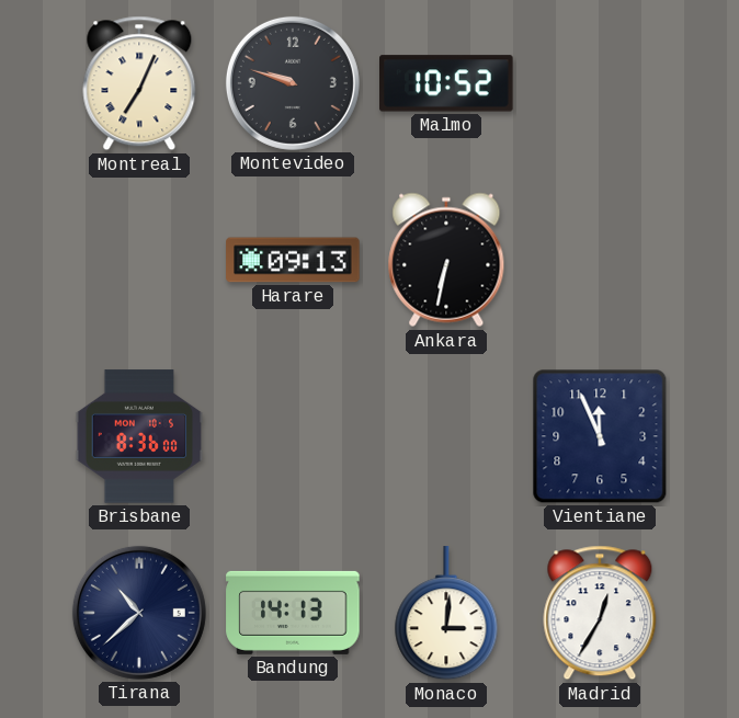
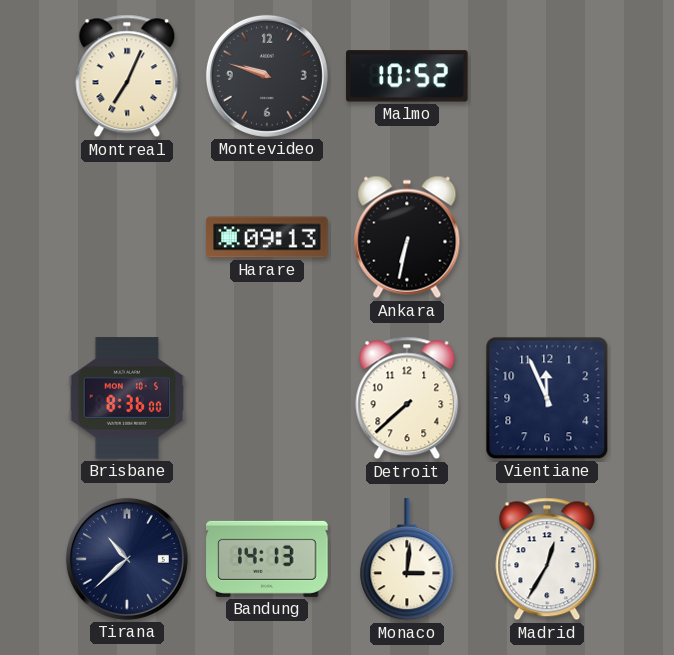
Detroit: none -> 7:38
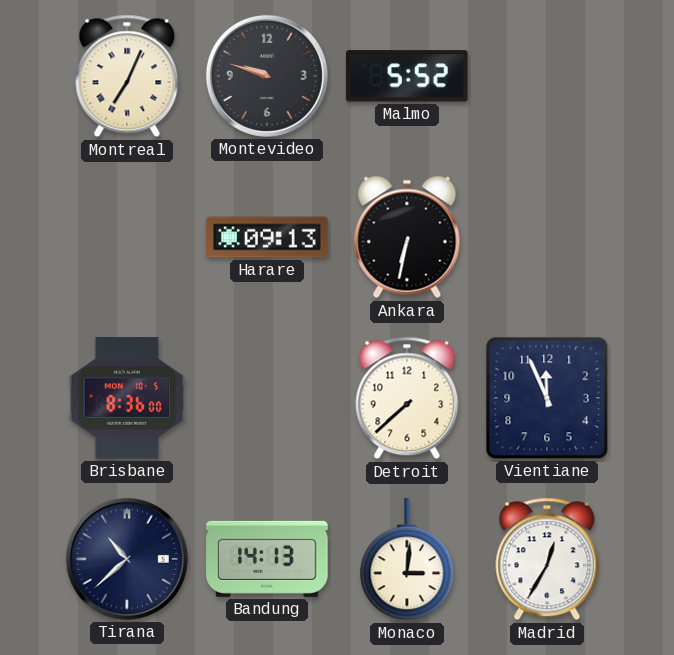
Malmo: 10:52 -> 5:52
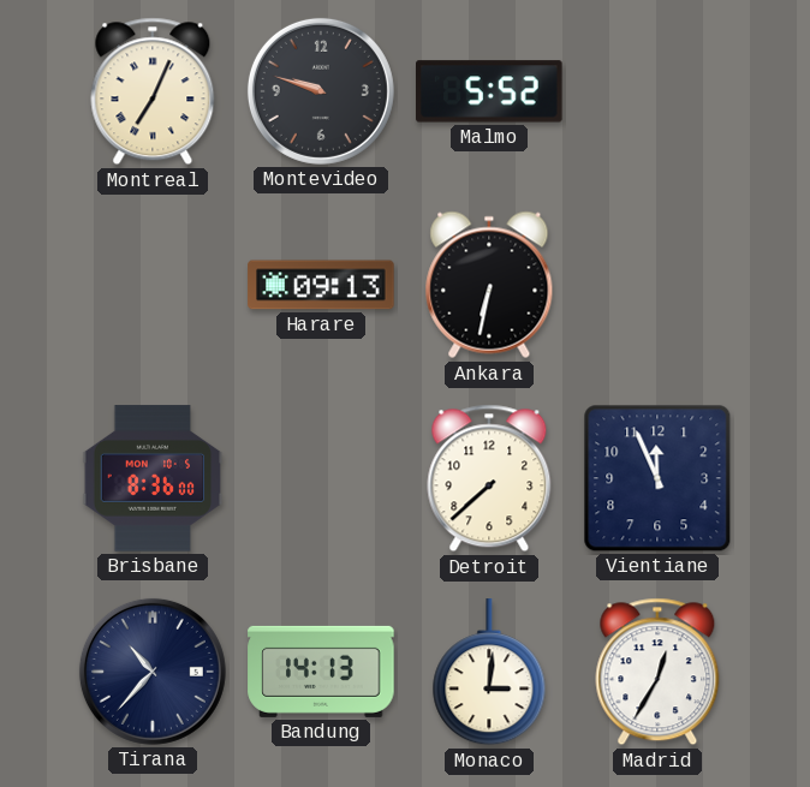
Tirana: 10:38 -> 10:37
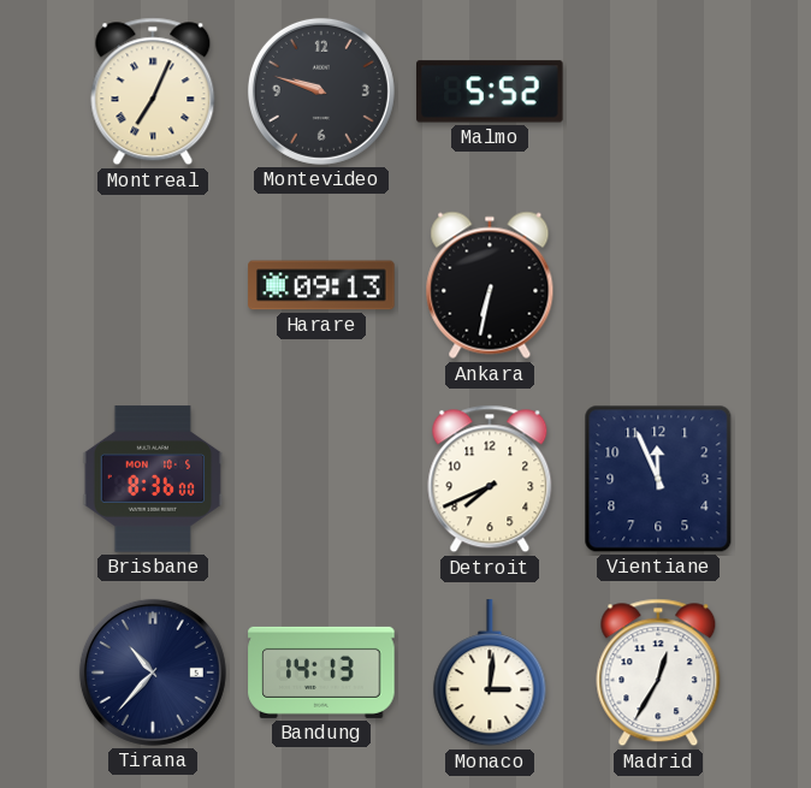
Detroit: 7:38 -> 7:41
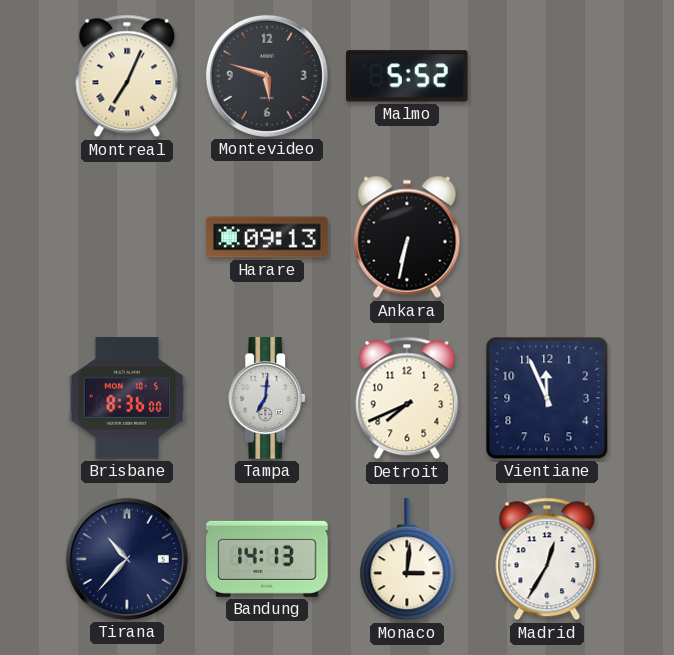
Montevideo: 9:48 -> 5:48
Tampa: none -> 7:01
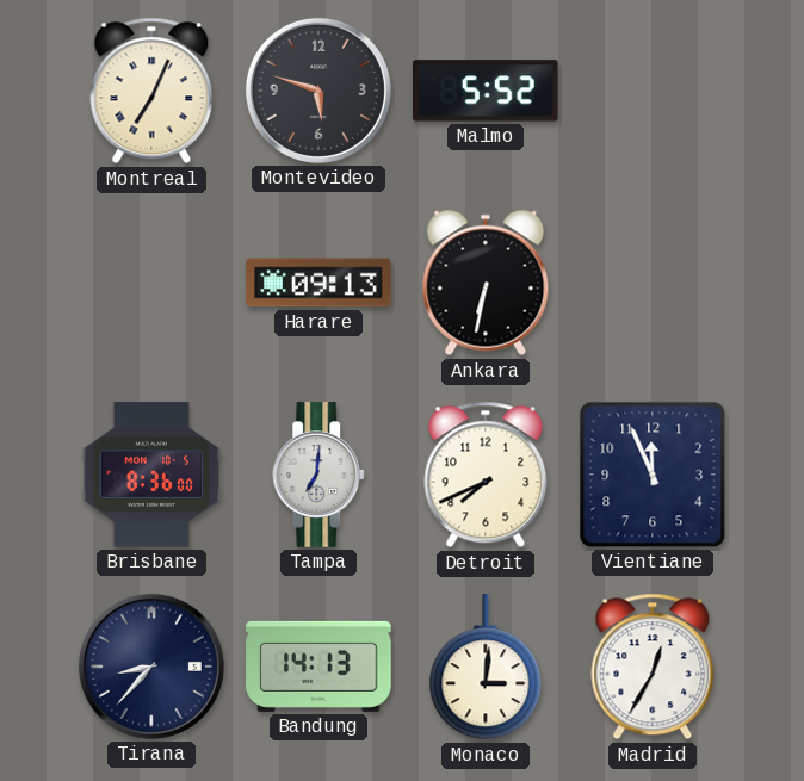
Tirana: 10:37 -> 8:37
